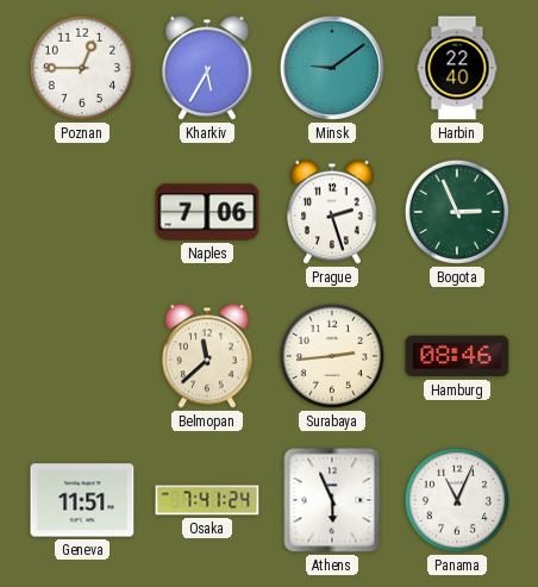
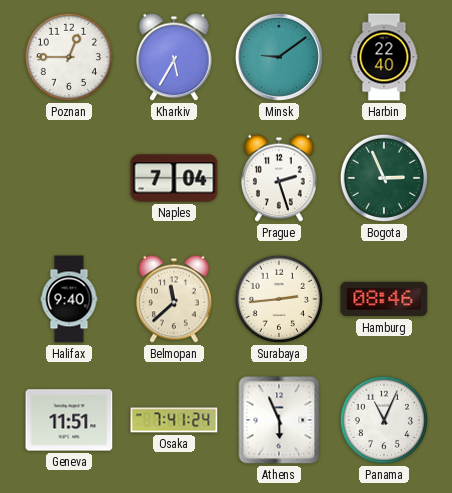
Naples: 7:06 -> 7:04
Halifax: none -> 9:40
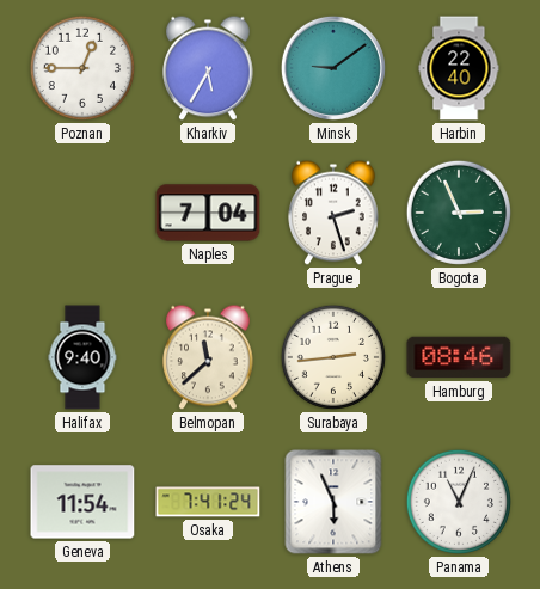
Geneva: 11:51 -> 11:54
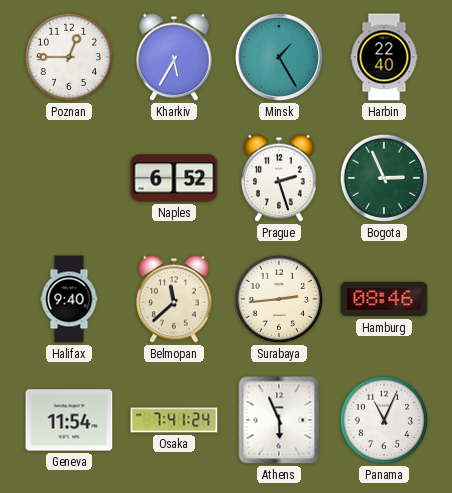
Minsk: 9:09 -> 1:25
Naples: 7:04 -> 6:52
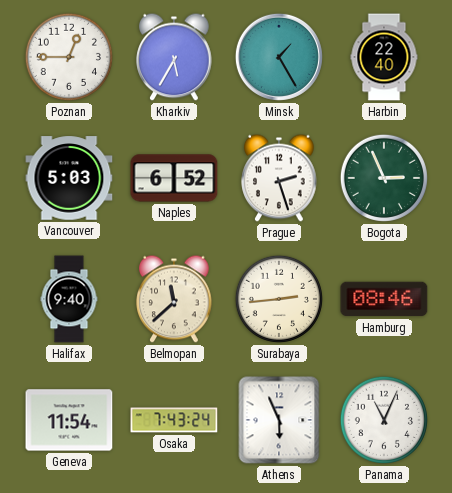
Vancouver: none -> 5:03
Osaka: 7:41 -> 7:43
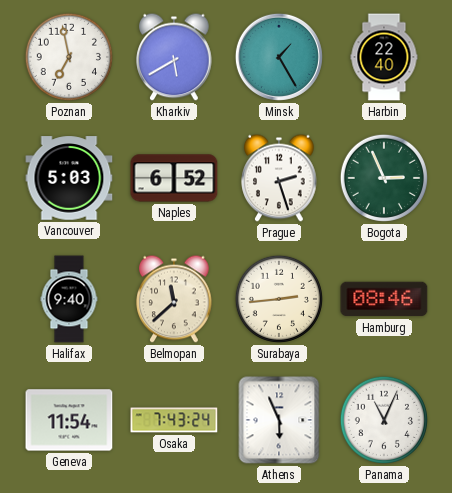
Poznan: 12:45 -> 6:58
Kharkiv: 5:35 -> 5:40
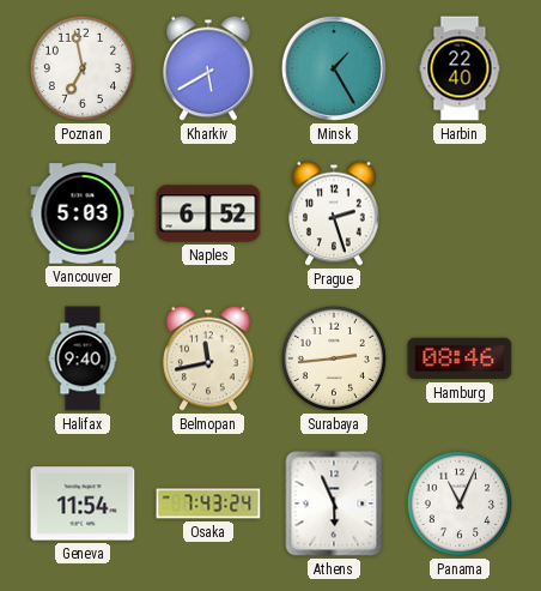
Bogota: 2:56 -> none
Belmopan: 11:38 -> 11:43
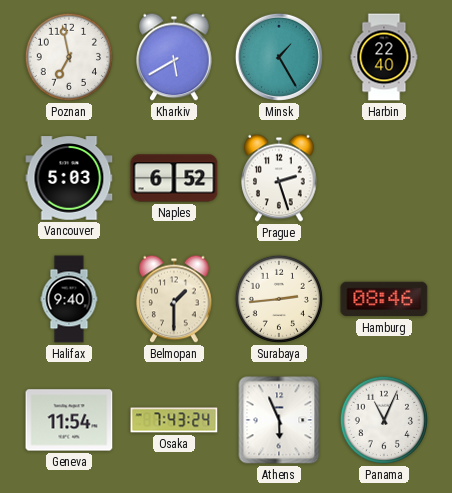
Belmopan: 11:43 -> 1:30
